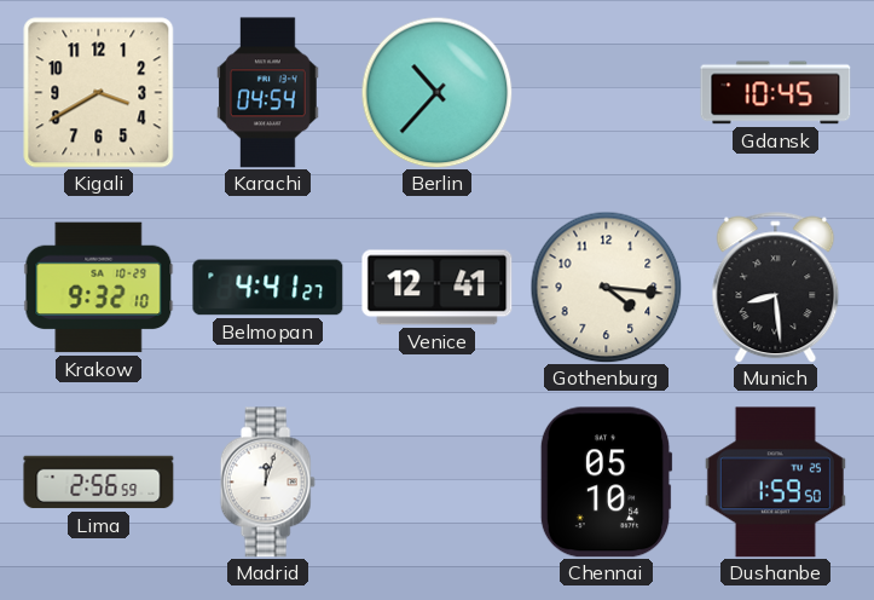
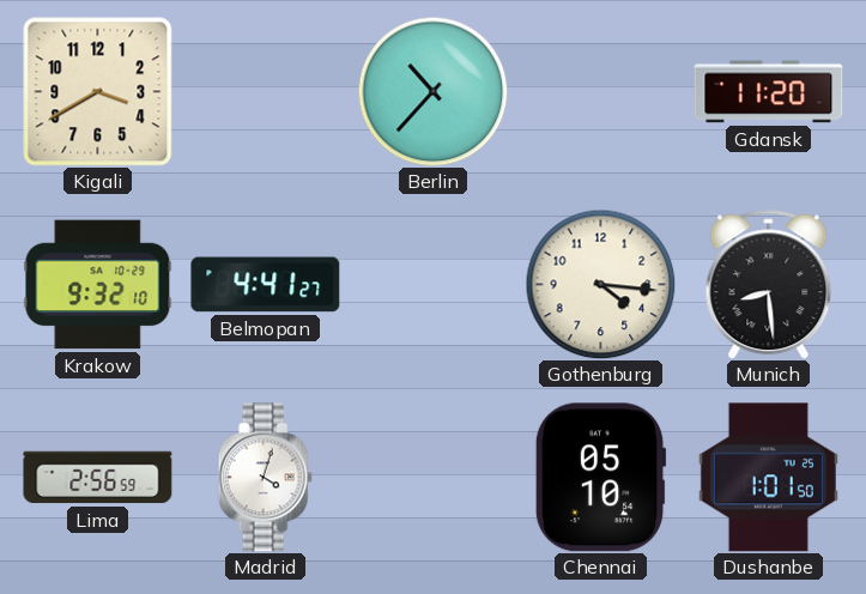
Karachi: 04:54 -> none
Gdansk: 10:45 -> 11:20
Venice: 12:41 -> none
Madrid: 12:03 -> 4:03
Dushanbe: 1:59 -> 1:01
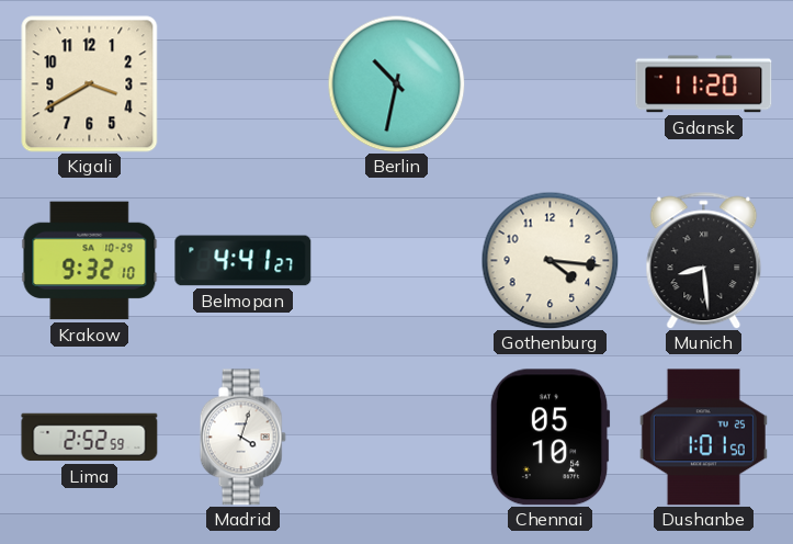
Berlin: 10:37 -> 10:32
Lima: 2:56 -> 2:52
